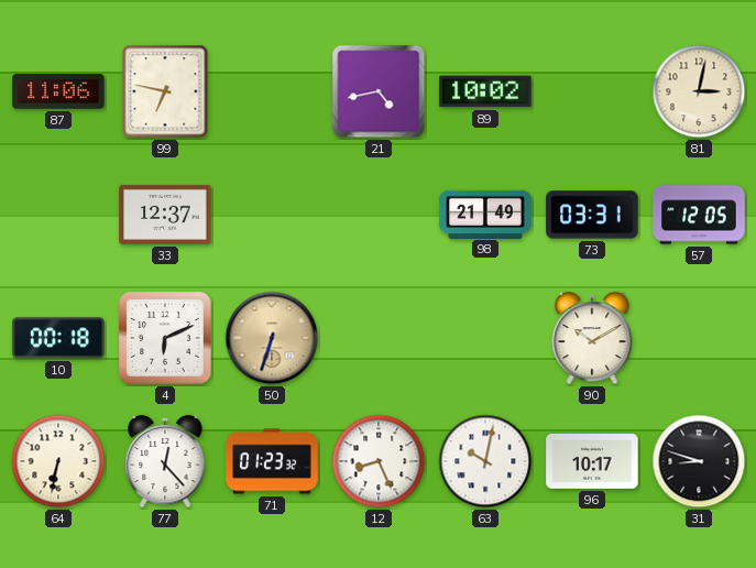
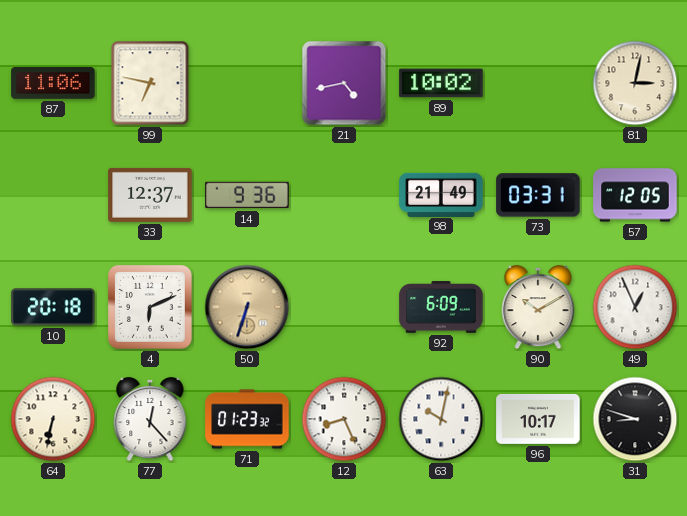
14: none -> 9:36
10: 00:18 -> 20:18
92: none -> 6:09
49: none -> 12:56
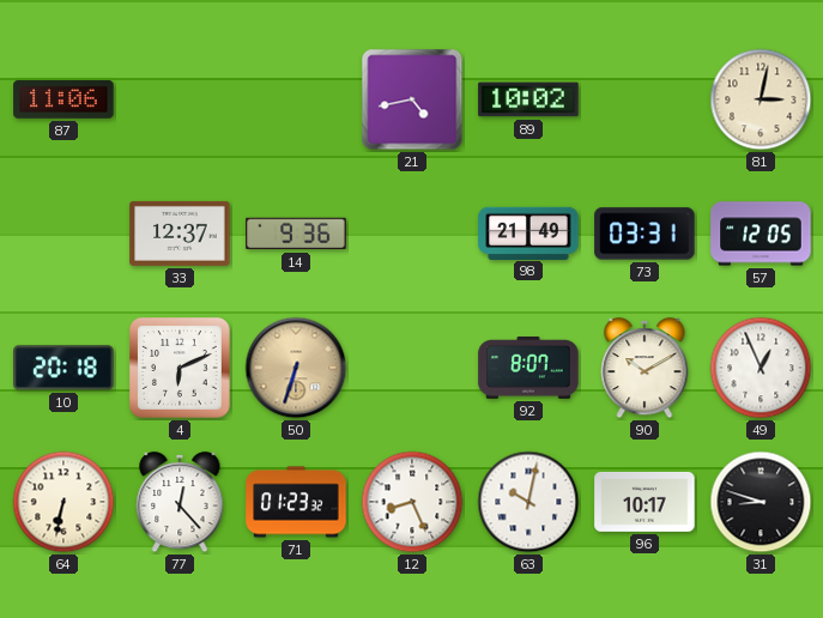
99: 6:47 -> none
92: 6:09 -> 8:07
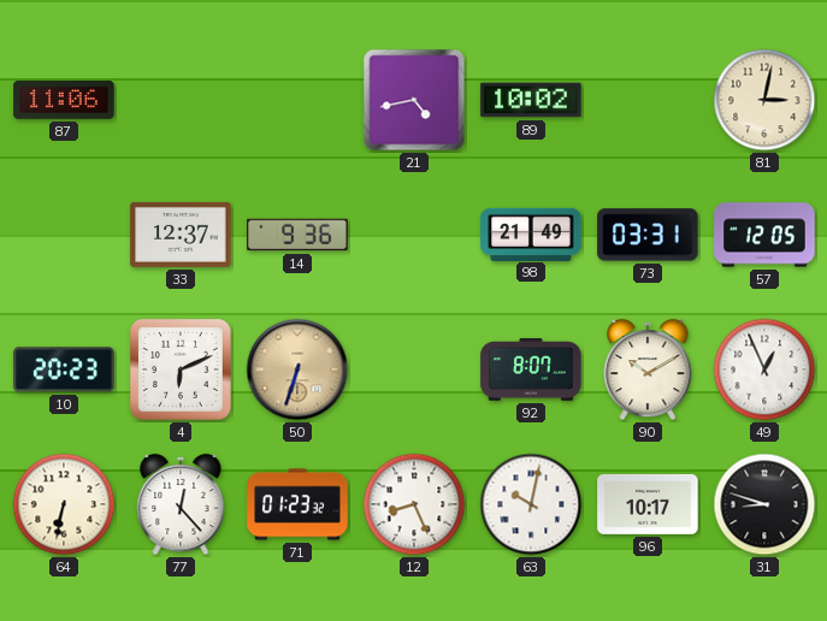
10: 20:18 -> 20:23
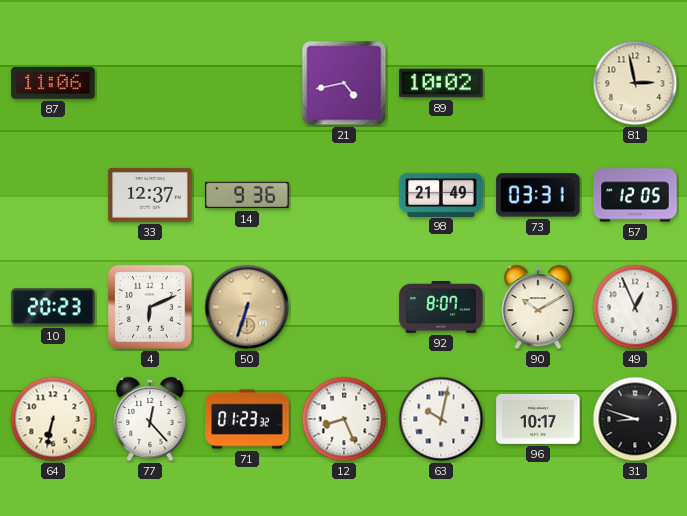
81: 3:02 -> 2:58
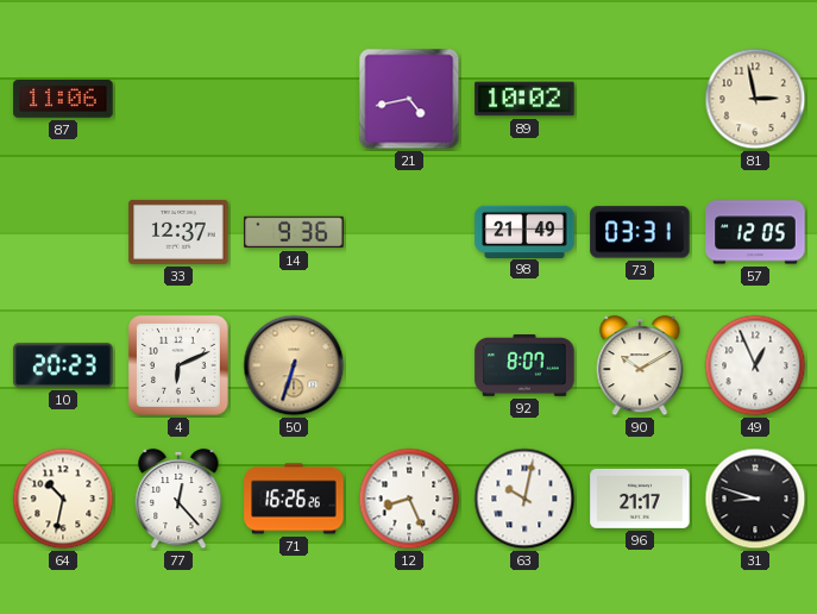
64: 6:32 -> 10:32
71: 01:23 -> 16:26
96: 10:17 -> 21:17
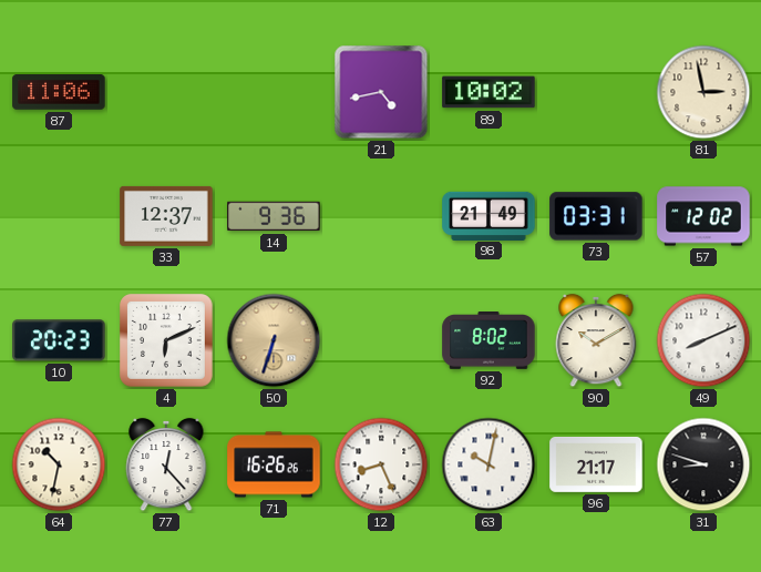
57: 12:05 -> 12:02
92: 8:07 -> 8:02
49: 12:56 -> 8:11
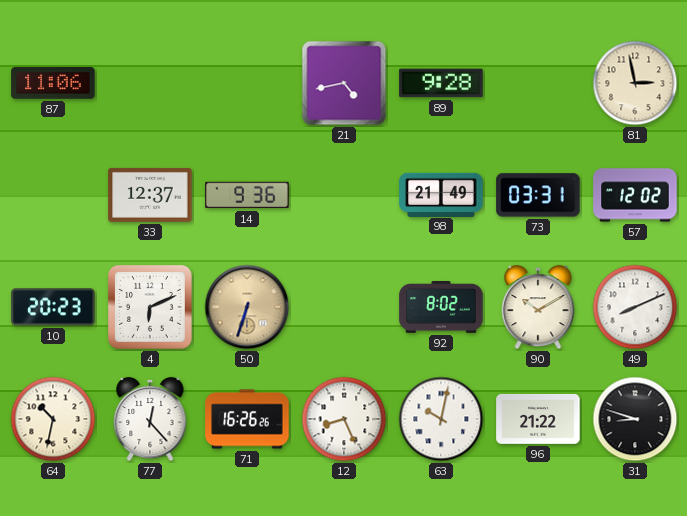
89: 10:02 -> 9:28
96: 21:17 -> 21:22
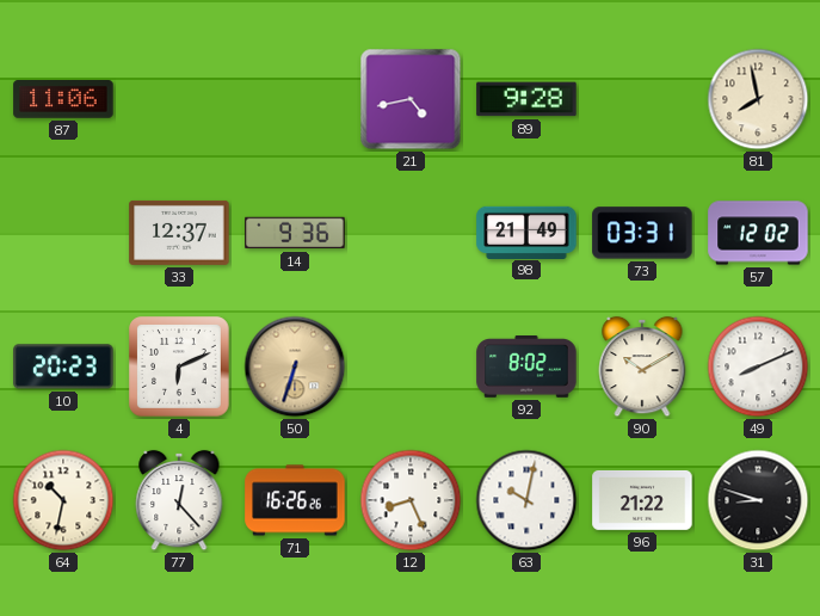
81: 2:58 -> 7:58
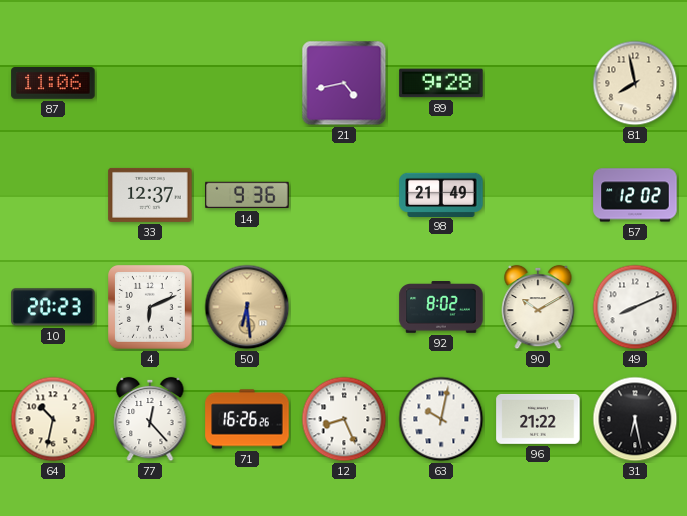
73: 03:31 -> none
50: 6:33 -> 6:29
31: 8:48 -> 6:28
